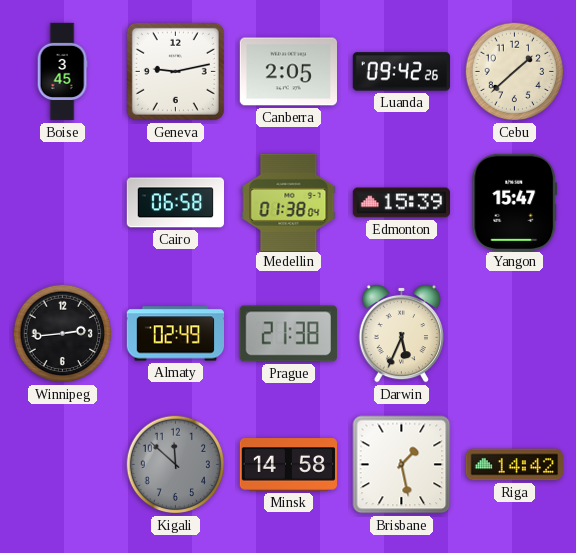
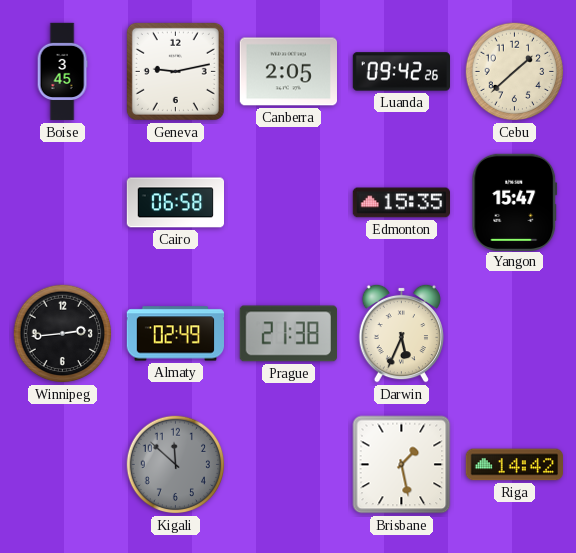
Medellin: 01:38 -> none
Edmonton: 15:39 -> 15:35
Minsk: 14:58 -> none
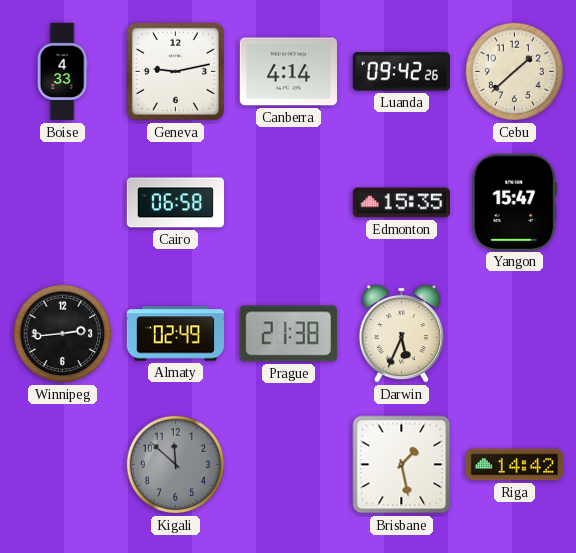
Boise: 3:45 -> 4:33
Canberra: 2:05 -> 4:14
